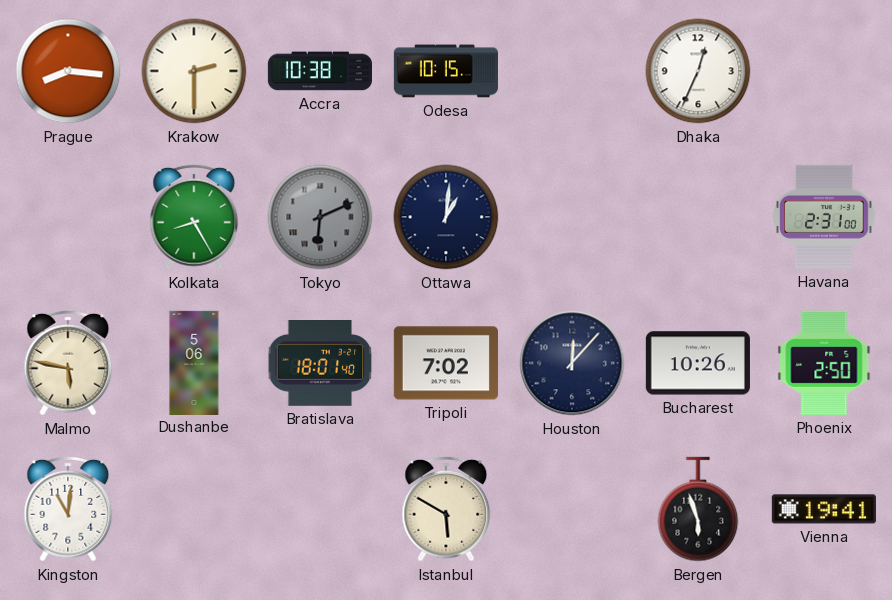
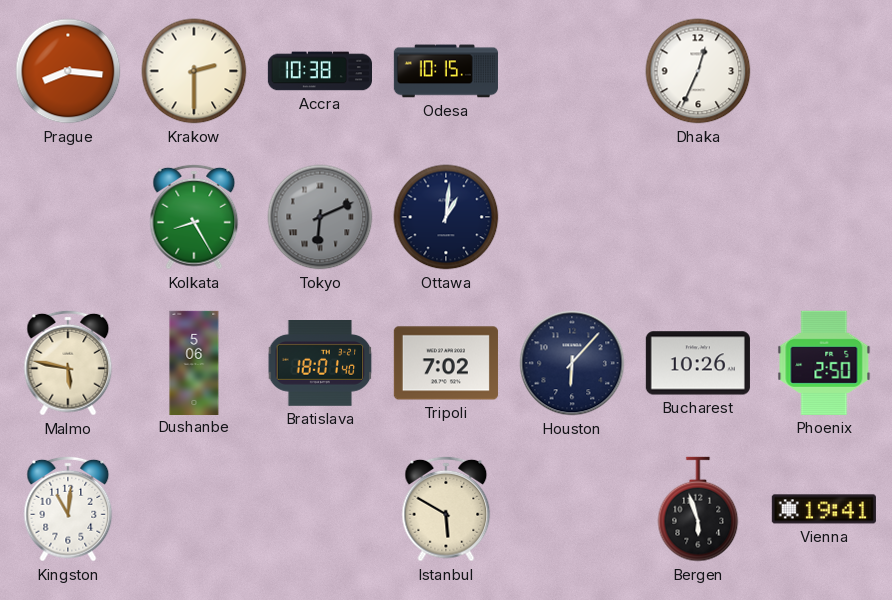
Havana: 2:31 -> none
Houston: 12:07 -> 6:07
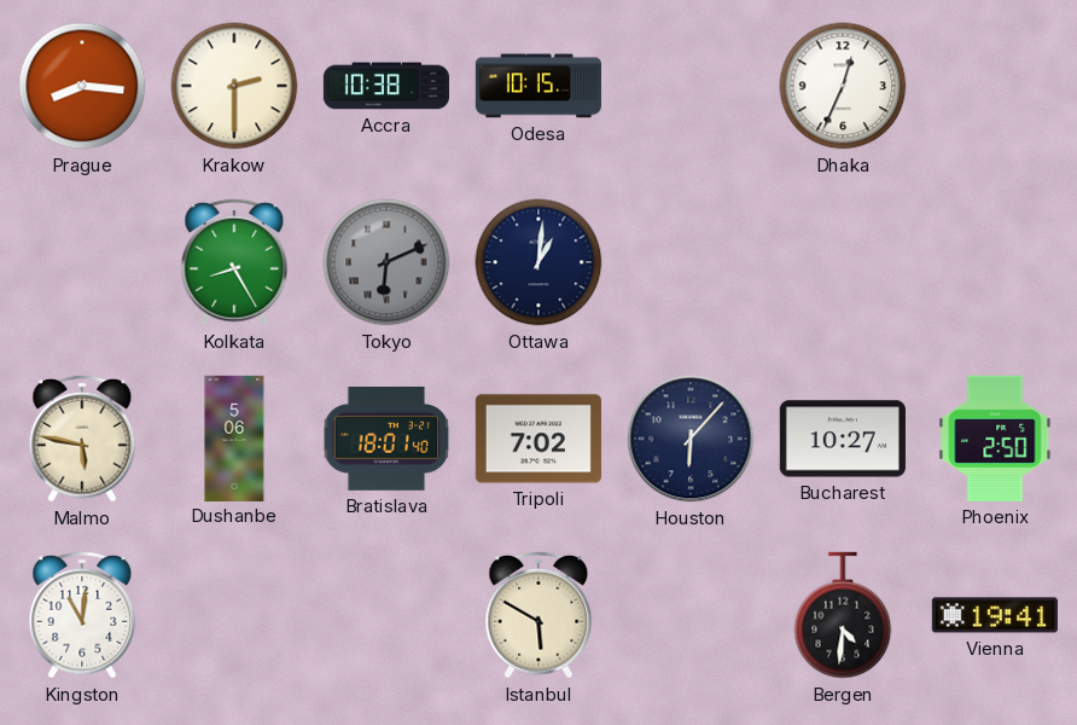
Bucharest: 10:26 -> 10:27
Bergen: 5:57 -> 4:31
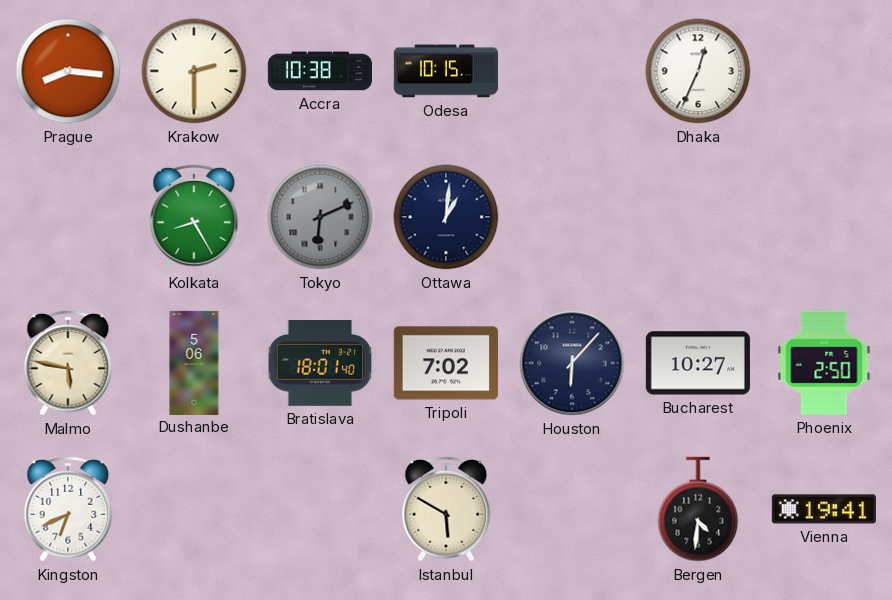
Kingston: 11:01 -> 6:41
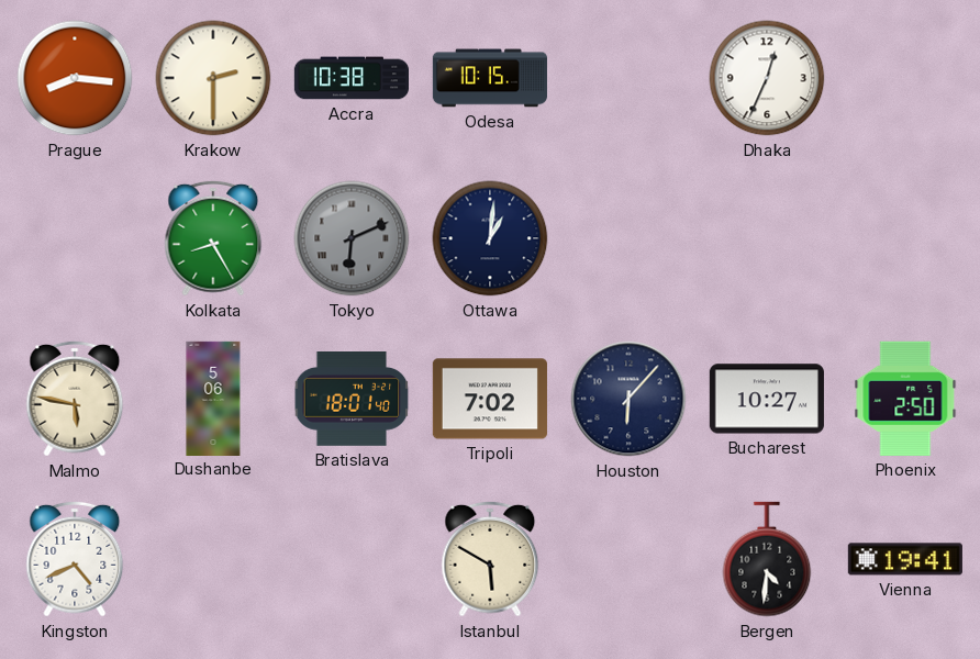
Kingston: 6:41 -> 4:41
